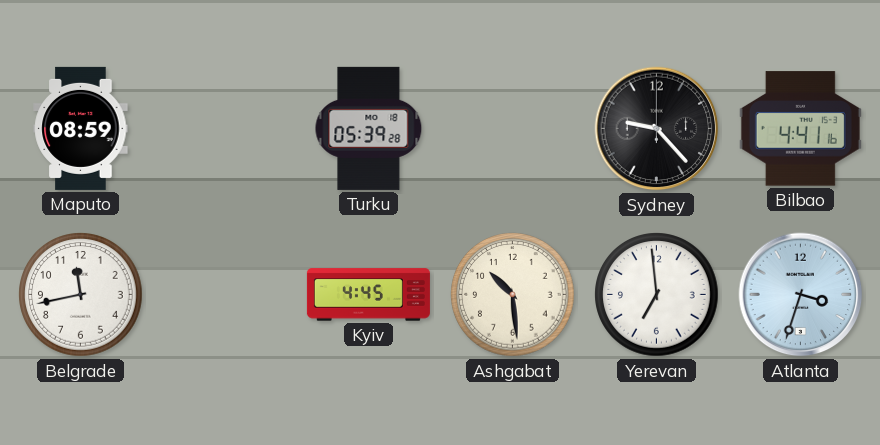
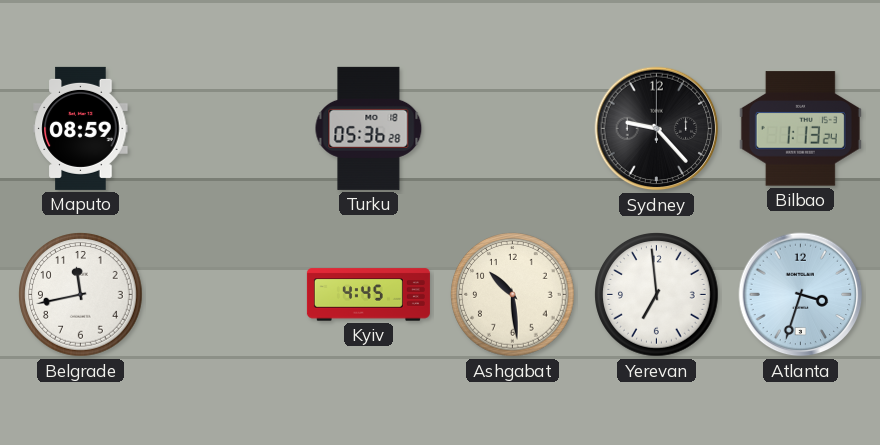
Turku: 05:39 -> 05:36
Bilbao: 4:41 -> 1:13
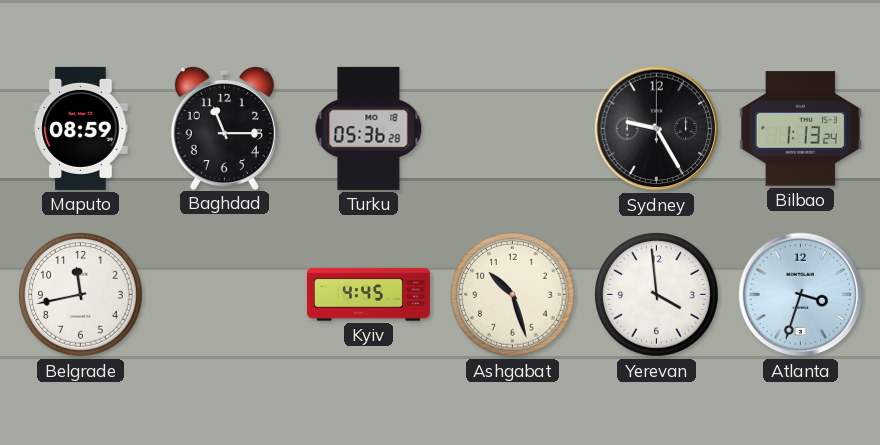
Baghdad: none -> 11:15
Sydney: 9:23 -> 9:25
Ashgabat: 10:29 -> 10:27
Yerevan: 6:59 -> 3:59
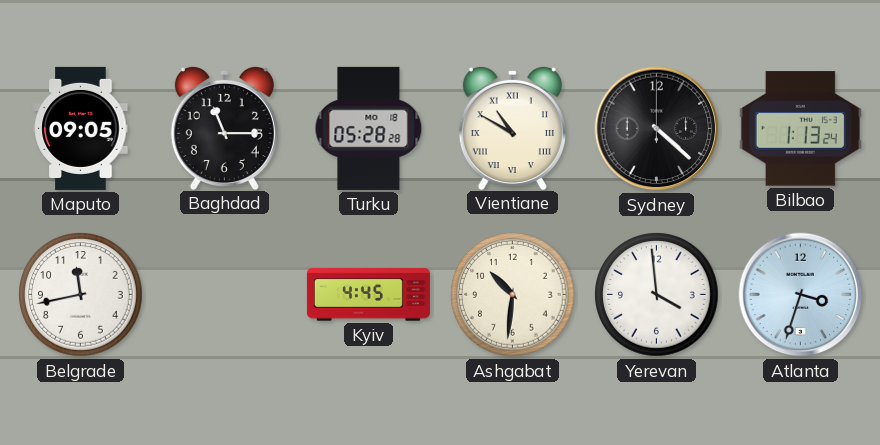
Maputo: 08:59 -> 09:05
Turku: 05:36 -> 05:28
Vientiane: none -> 10:50
Sydney: 9:25 -> 4:22
Ashgabat: 10:27 -> 10:31
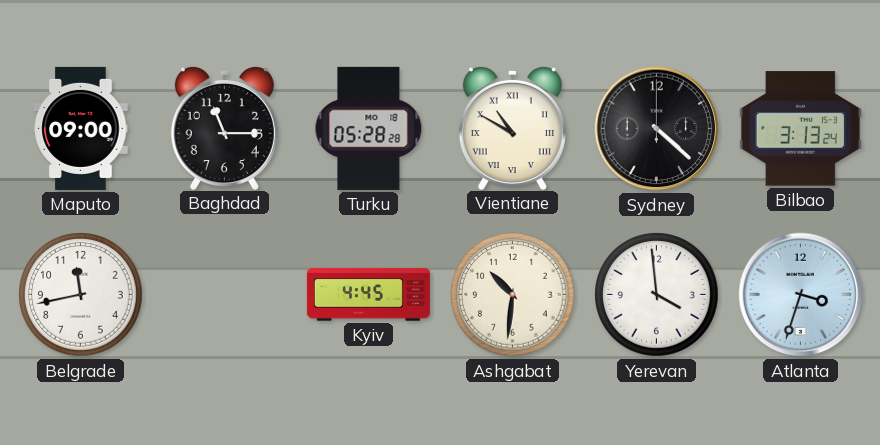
Maputo: 09:05 -> 09:00
Bilbao: 1:13 -> 3:13
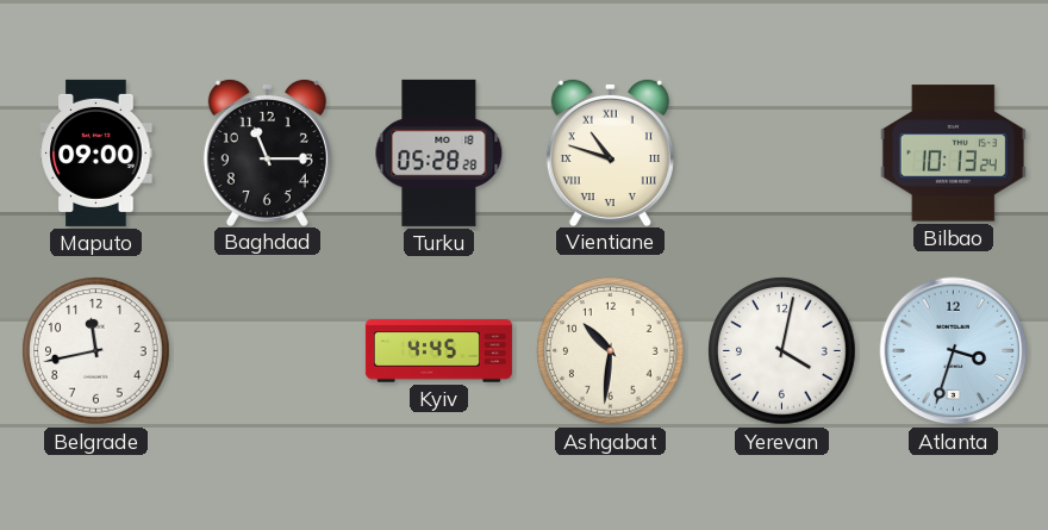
Vientiane: 10:50 -> 10:48
Sydney: 4:22 -> none
Bilbao: 3:13 -> 10:13
Yerevan: 3:59 -> 4:02
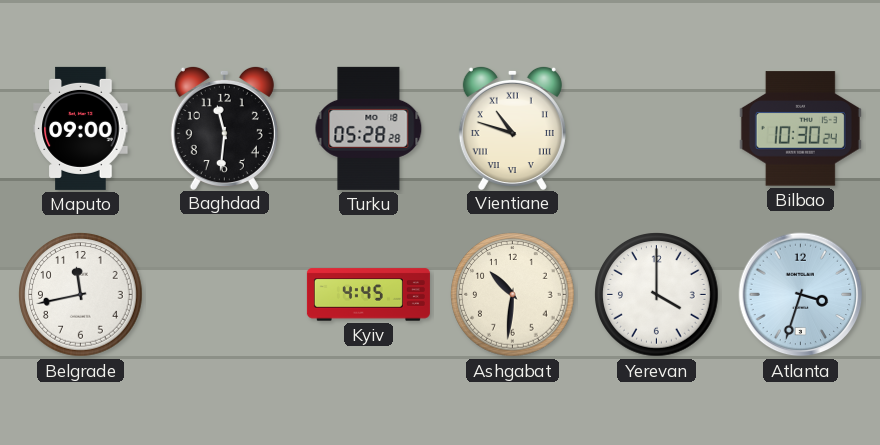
Baghdad: 11:15 -> 11:31
Bilbao: 10:13 -> 10:30
Yerevan: 4:02 -> 4:00
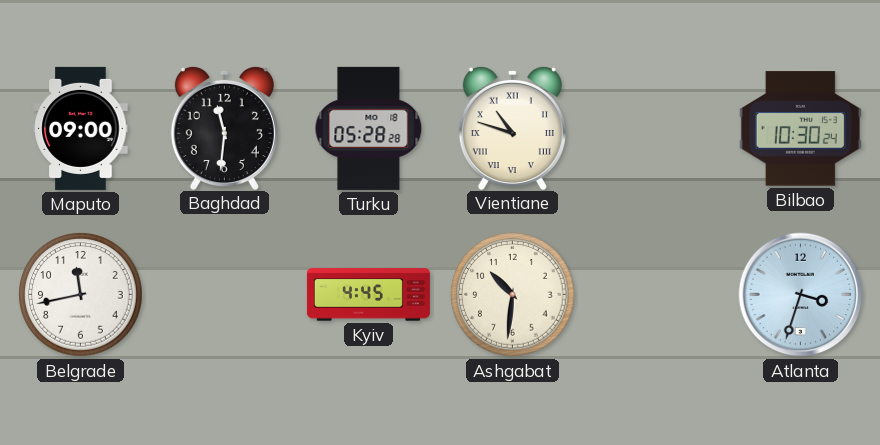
Yerevan: 4:00 -> none
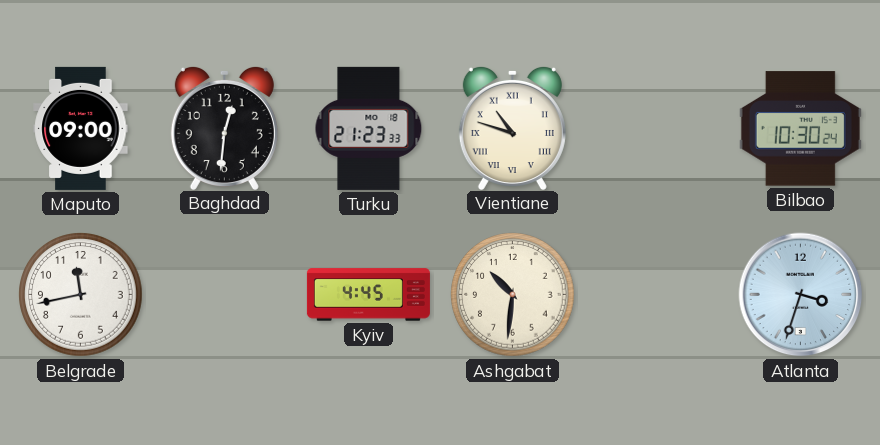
Baghdad: 11:31 -> 12:31
Turku: 05:28 -> 21:23
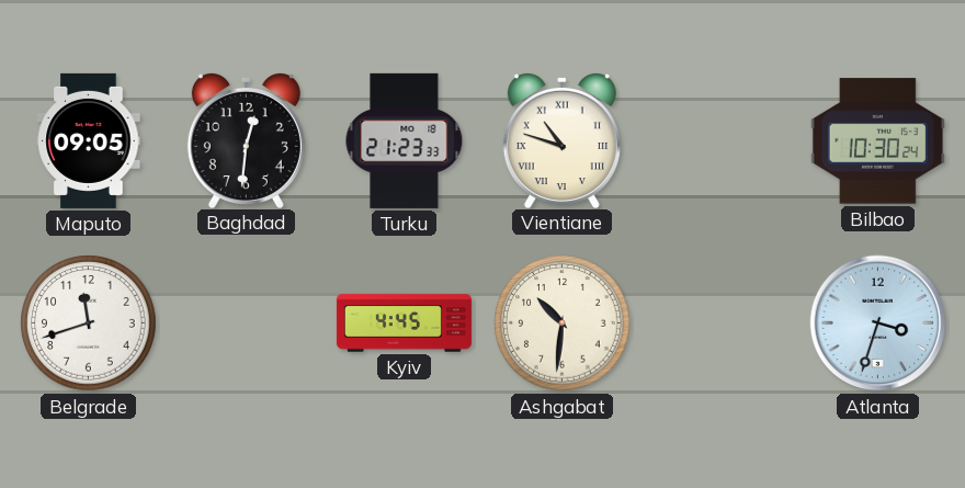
Maputo: 09:00 -> 09:05
Belgrade: 11:43 -> 11:42
